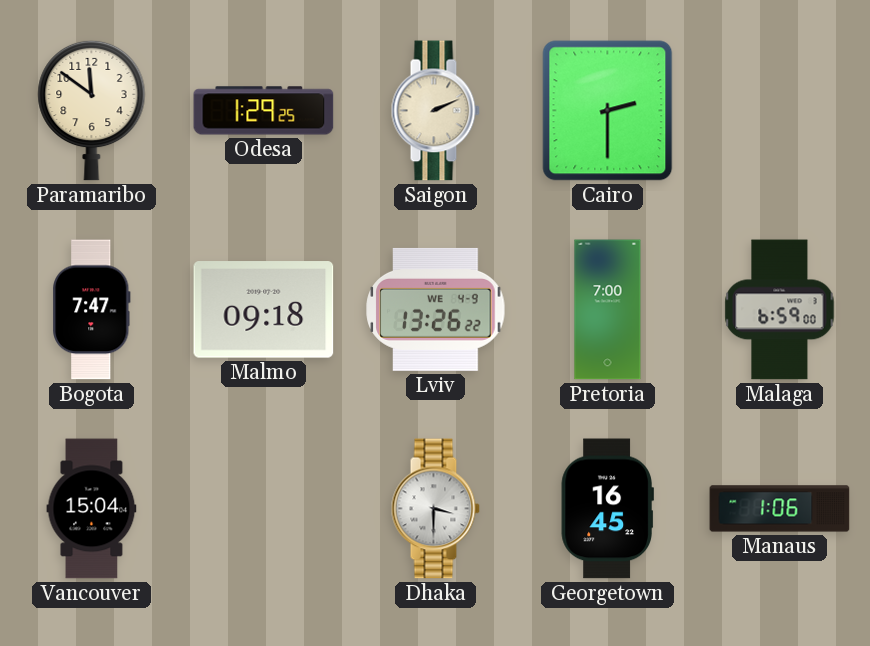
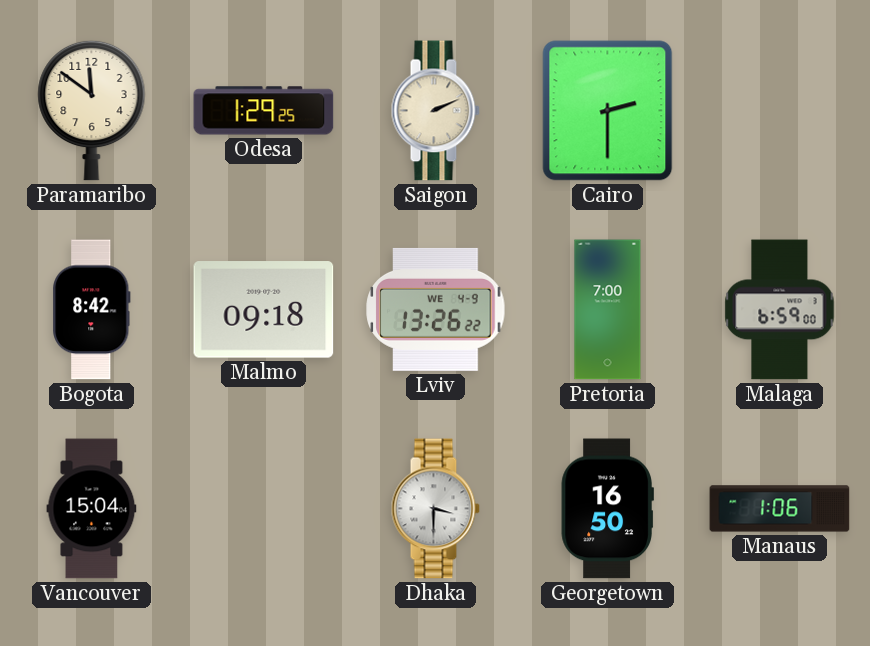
Bogota: 7:47 -> 8:42
Georgetown: 16:45 -> 16:50
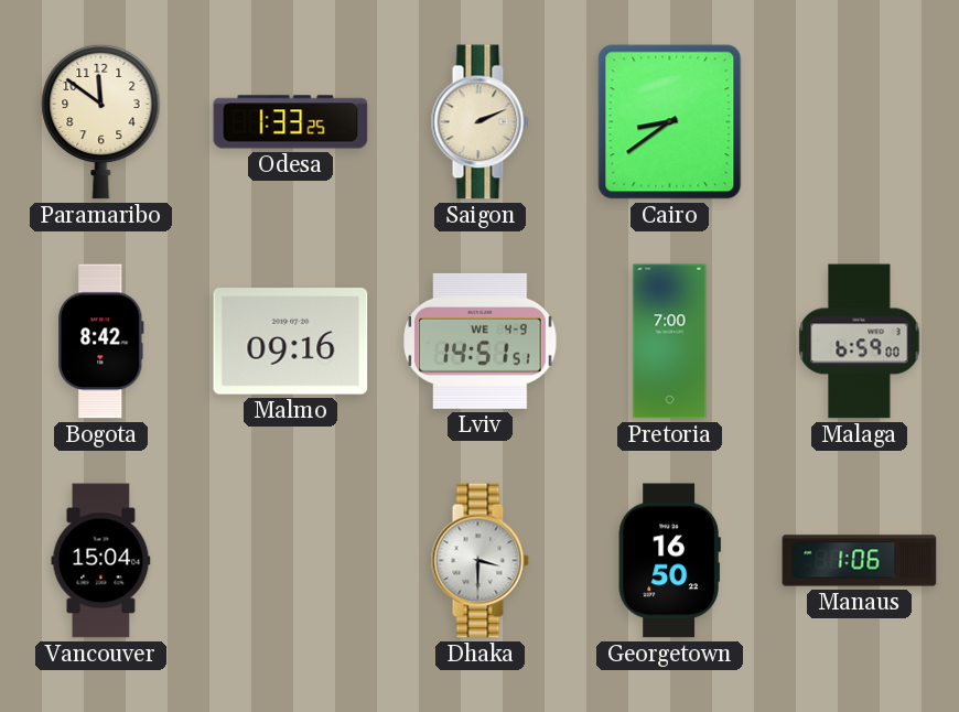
Odesa: 1:29 -> 1:33
Cairo: 2:30 -> 8:39
Malmo: 09:18 -> 09:16
Lviv: 13:26 -> 14:51
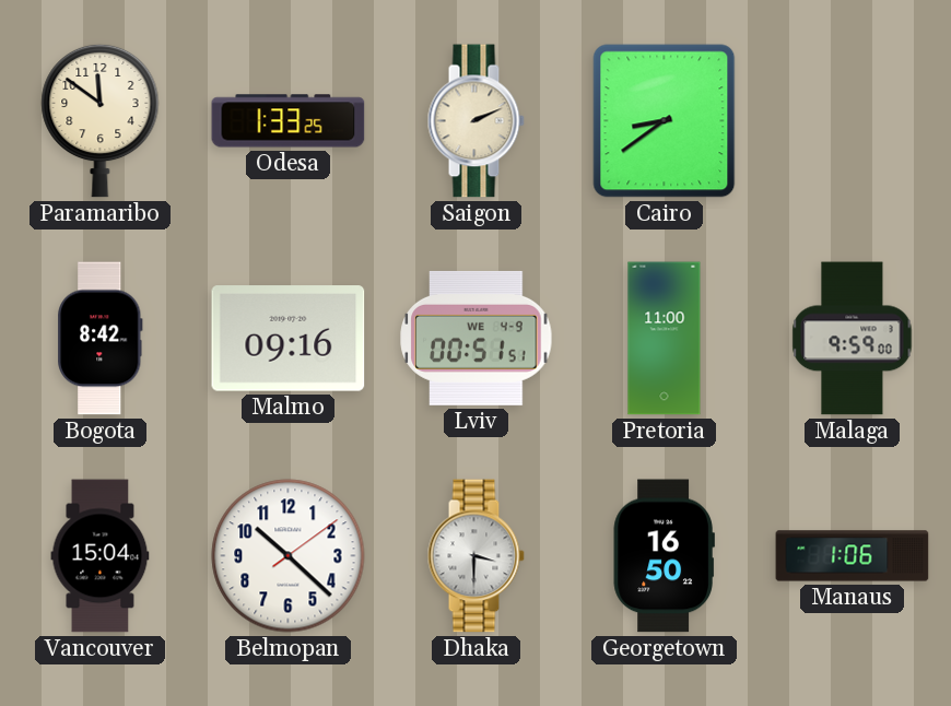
Lviv: 14:51 -> 00:51
Pretoria: 7:00 -> 11:00
Malaga: 6:59 -> 9:59
Belmopan: none -> 10:22
